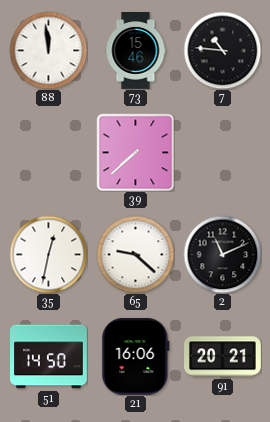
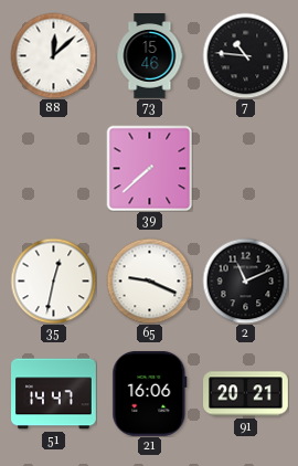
88: 11:59 -> 12:08
65: 9:22 -> 9:19
51: 14:50 -> 14:47
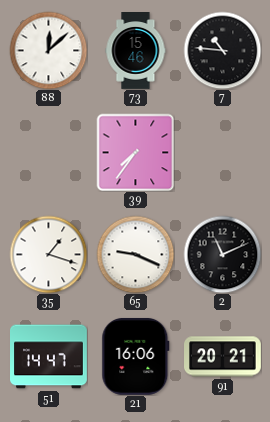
39: 7:38 -> 7:36
35: 12:32 -> 1:18
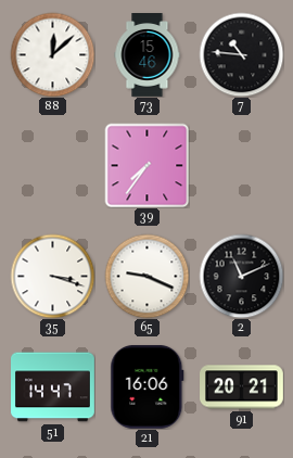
35: 1:18 -> 3:18
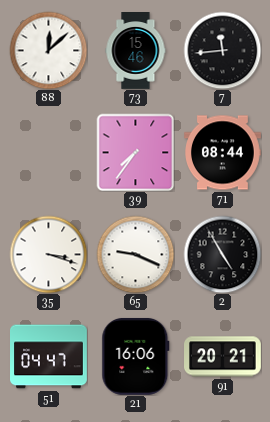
7: 10:46 -> 11:44
71: none -> 08:44
2: 11:11 -> 4:55
51: 14:47 -> 04:47
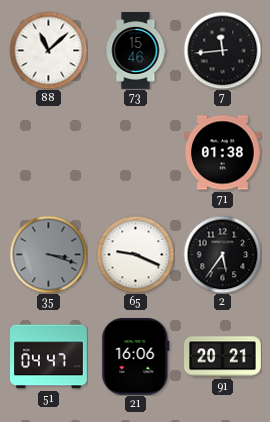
88: 12:08 -> 11:08
39: 7:36 -> none
71: 08:44 -> 01:38
35 dial: white -> grey
2: 4:55 -> 5:36
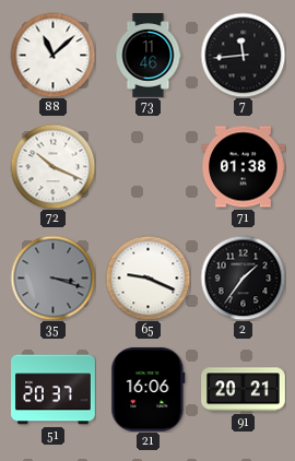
73: 15:46 -> 11:46
72: none -> 10:19
2: 5:36 -> 1:36
51: 04:47 -> 20:37
